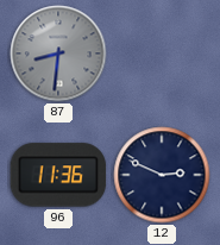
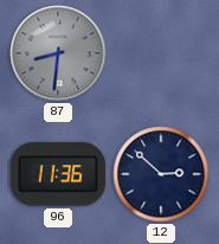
12: 2:49 -> 2:52
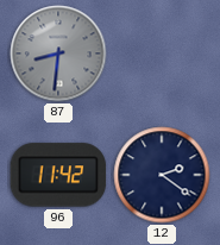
96: 11:36 -> 11:42
12: 2:52 -> 2:21
